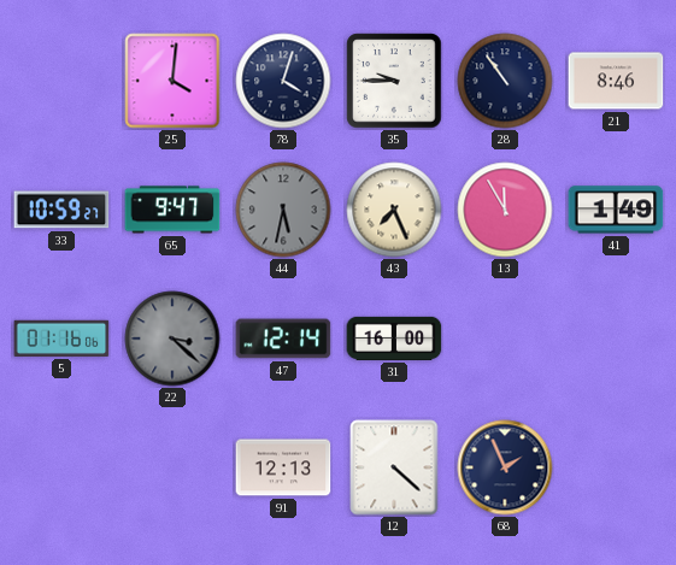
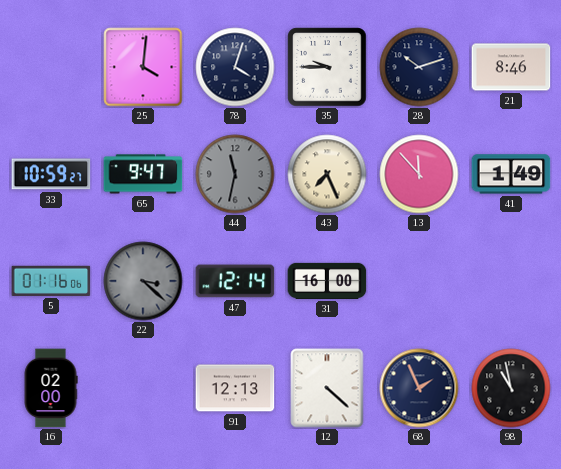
28: 10:54 -> 10:12
44: 5:32 -> 11:32
13: 11:55 -> 11:53
16: none -> 02:00
98: none -> 10:58
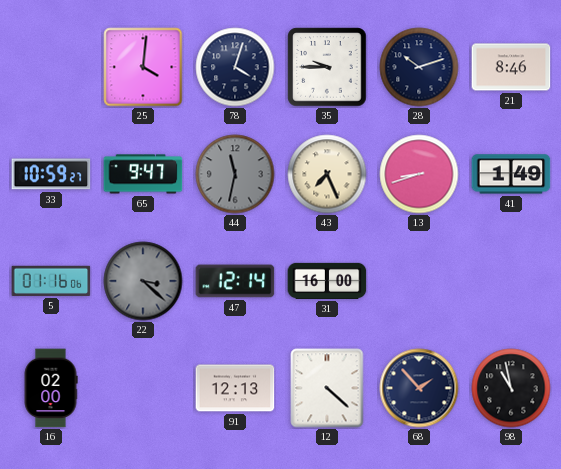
13: 11:53 -> 8:42
68: 1:56 -> 1:53
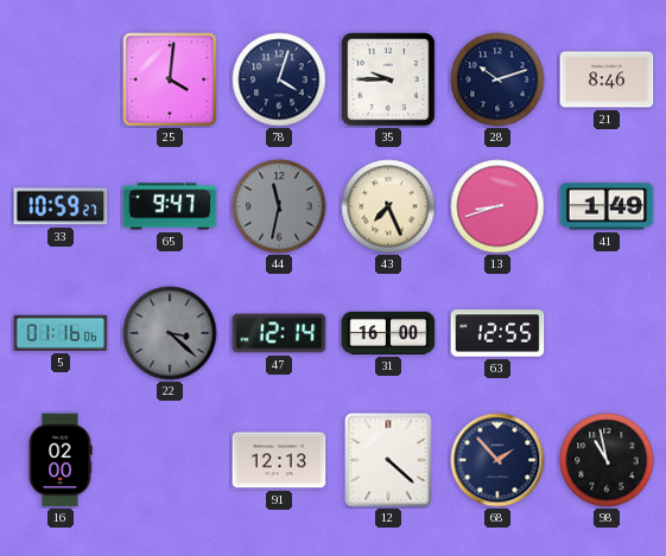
63: none -> 12:55
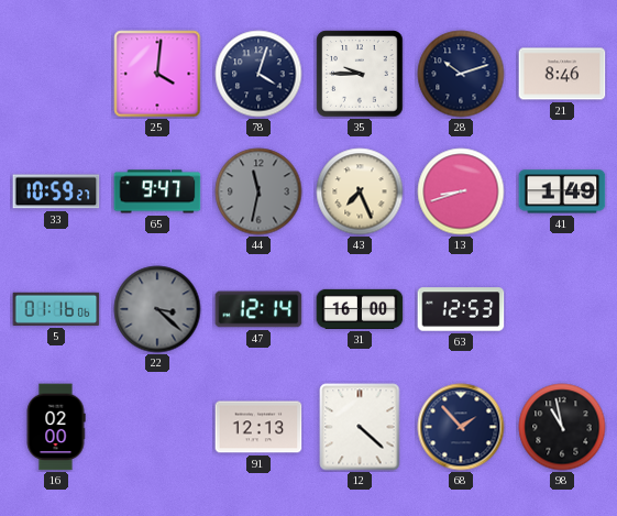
63: 12:55 -> 12:53
